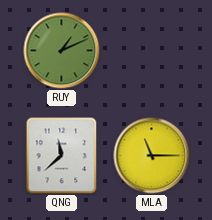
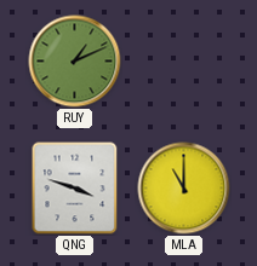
QNG: 11:38 -> 3:48
MLA: 11:15 -> 11:00
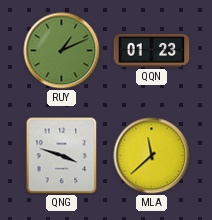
QQN: none -> 01:23
MLA: 11:00 -> 11:38
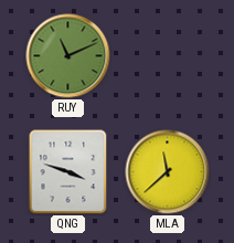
RUY: 1:11 -> 11:11
QQN: 01:23 -> none
